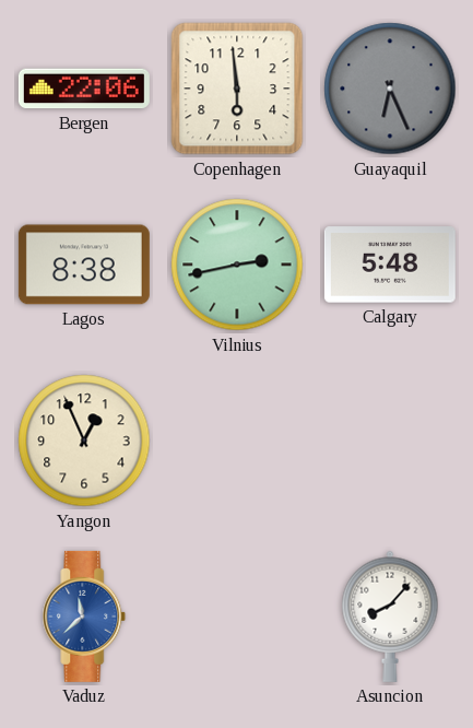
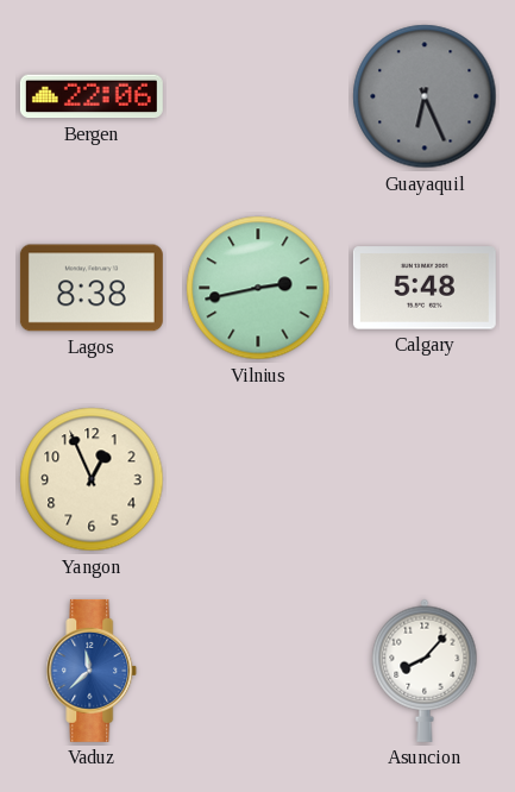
Copenhagen: 5:59 -> none
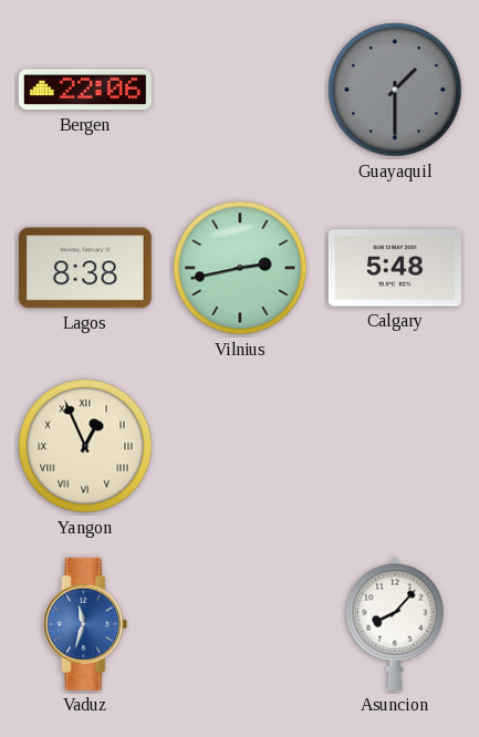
Guayaquil: 6:26 -> 1:30
Yangon numerals: Arabic -> Roman
Vaduz: 11:38 -> 11:33
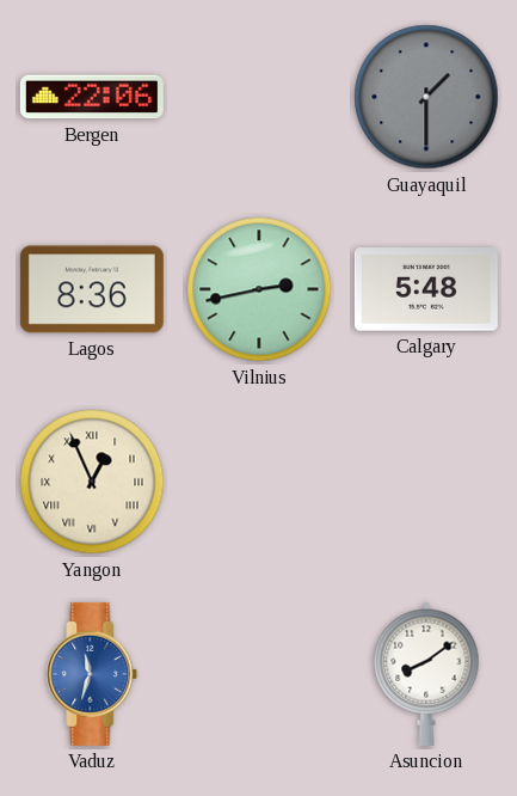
Lagos: 8:38 -> 8:36
Asuncion: 8:07 -> 8:09
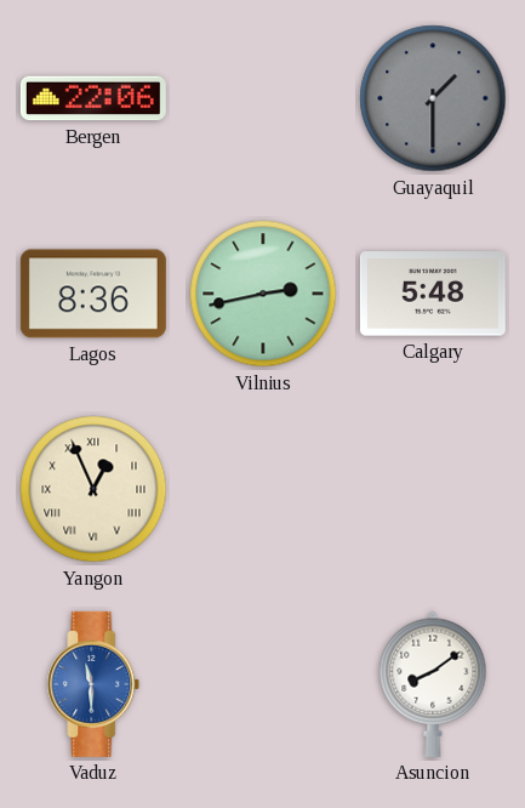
Vaduz: 11:33 -> 11:30
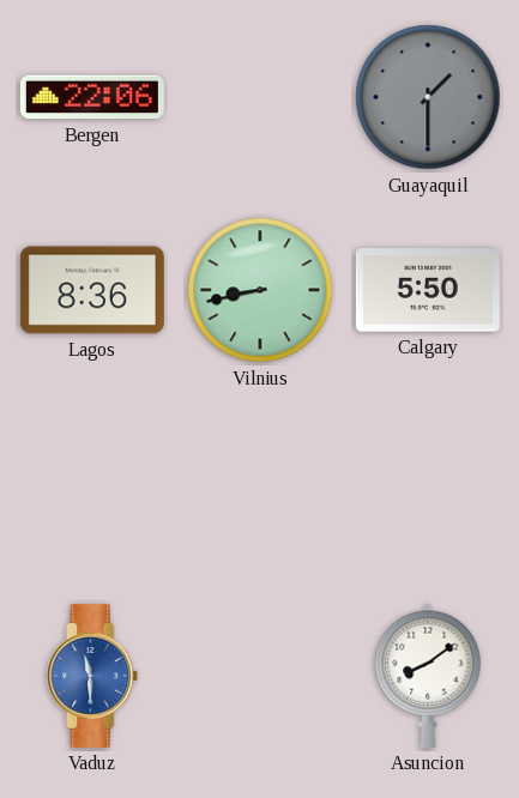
Vilnius: 2:43 -> 8:43
Calgary: 5:48 -> 5:50
Yangon: 12:56 -> none
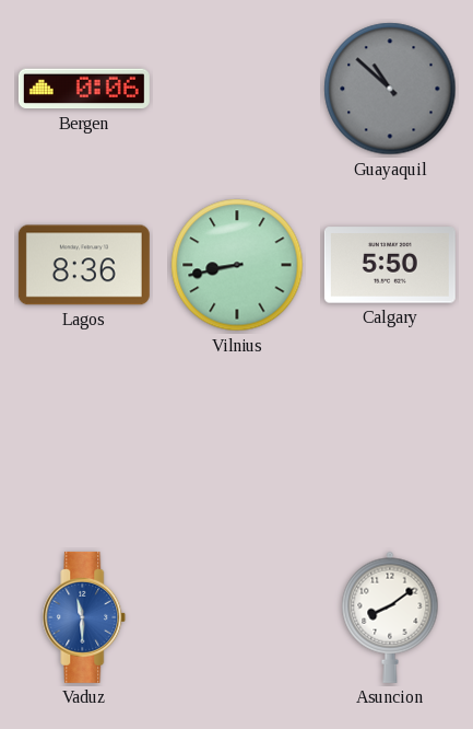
Bergen: 22:06 -> 0:06
Guayaquil: 1:30 -> 10:52
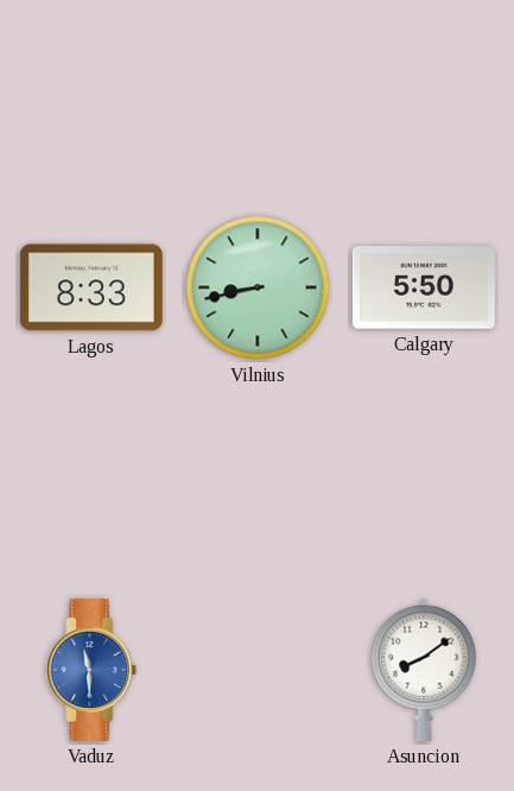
Bergen: 0:06 -> none
Guayaquil: 10:52 -> none
Lagos: 8:36 -> 8:33
